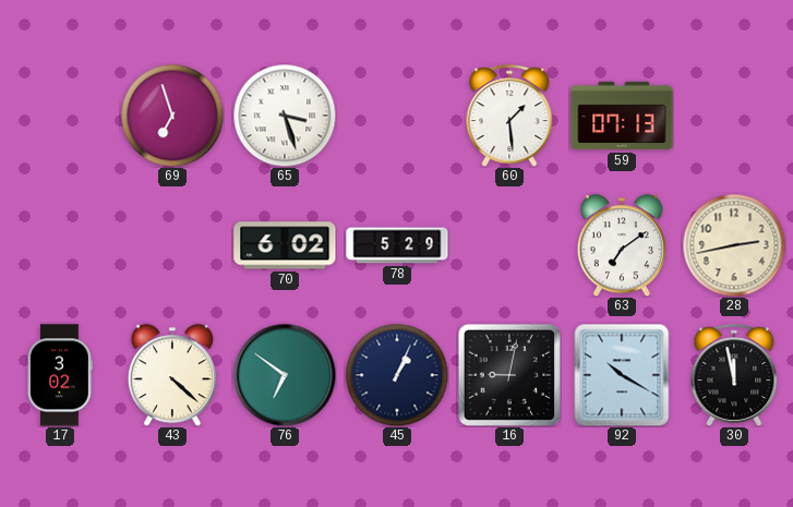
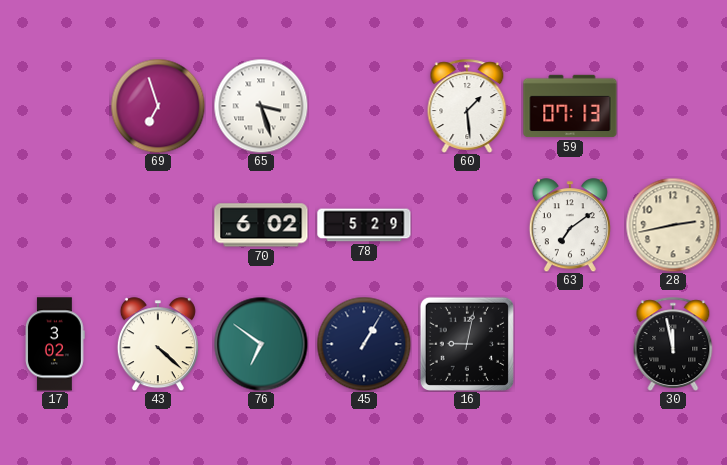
45: 1:04 -> 1:05
92: 10:20 -> none
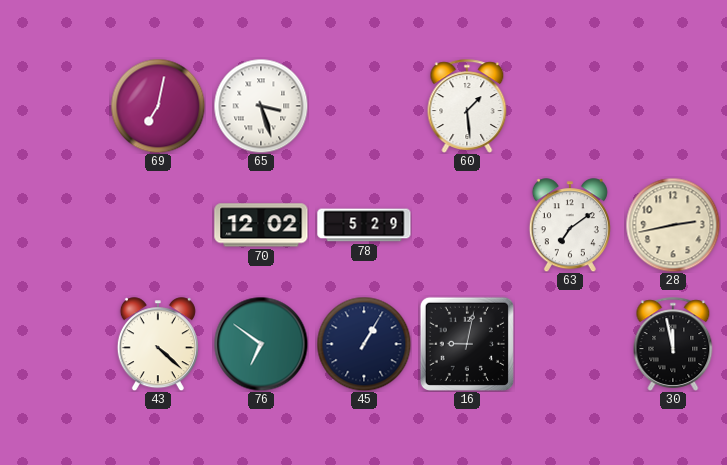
69: 6:57 -> 7:02
59: 07:13 -> none
70: 6:02 -> 12:02
17: 3:02 -> none
